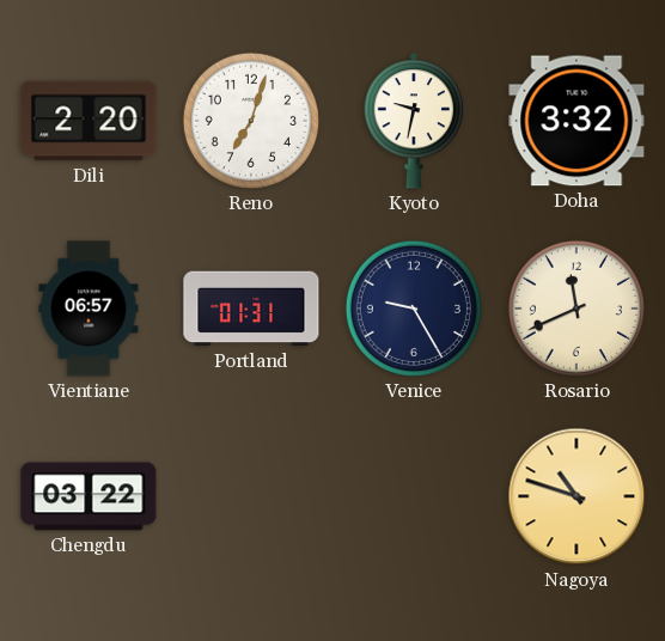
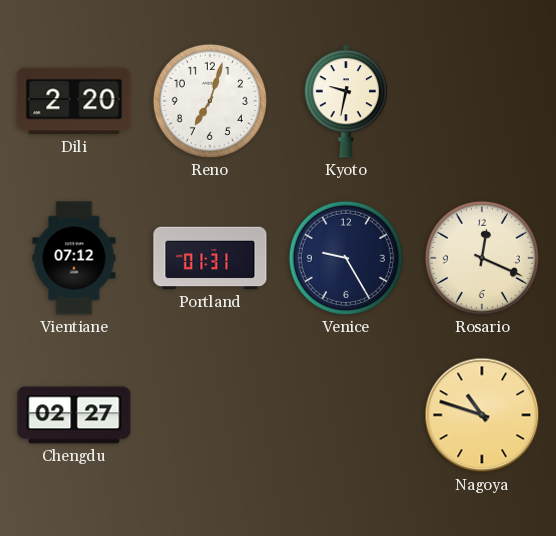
Doha: 3:32 -> none
Vientiane: 06:57 -> 07:12
Rosario: 11:41 -> 12:19
Chengdu: 03:22 -> 02:27
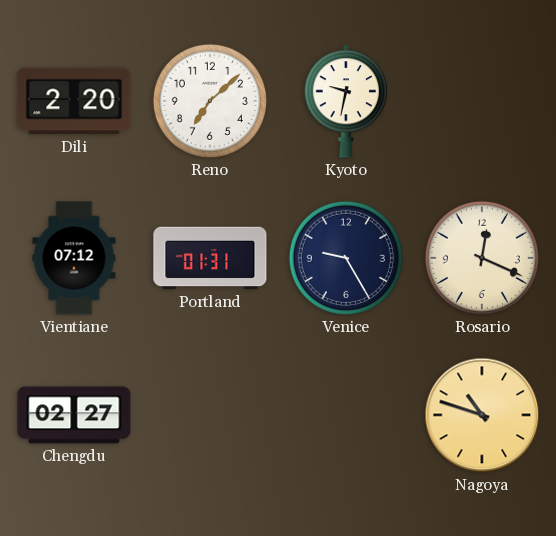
Reno: 7:03 -> 7:08
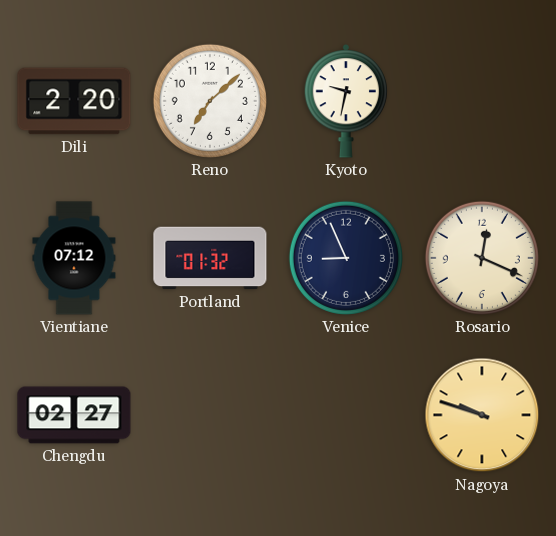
Portland: 01:31 -> 01:32
Venice: 9:25 -> 8:56
Nagoya: 10:48 -> 9:48
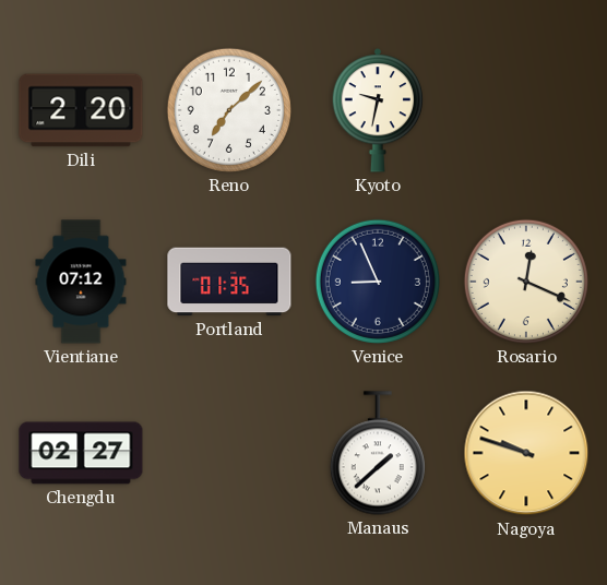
Portland: 01:32 -> 01:35
Manaus: none -> 1:38
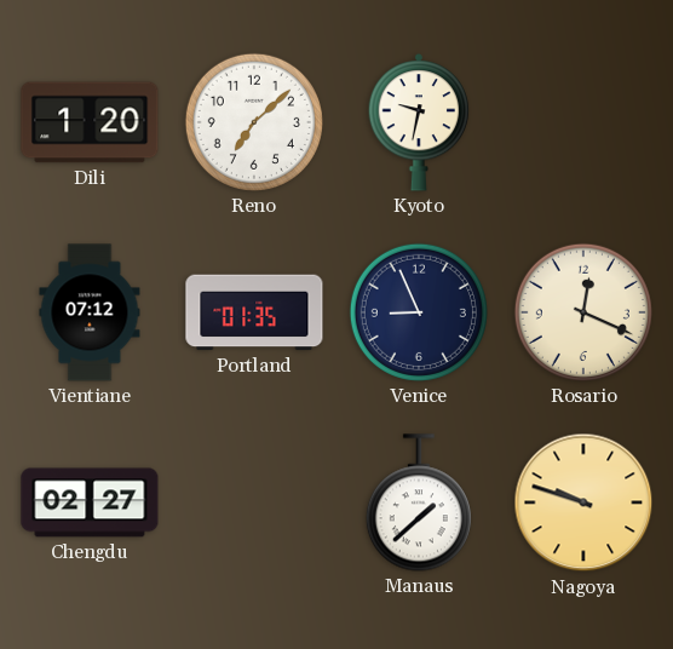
Dili: 2:20 -> 1:20
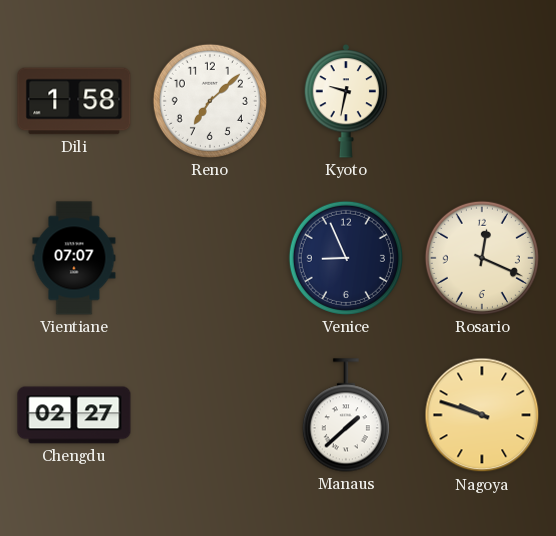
Dili: 1:20 -> 1:58
Vientiane: 07:12 -> 07:07
Portland: 01:35 -> none
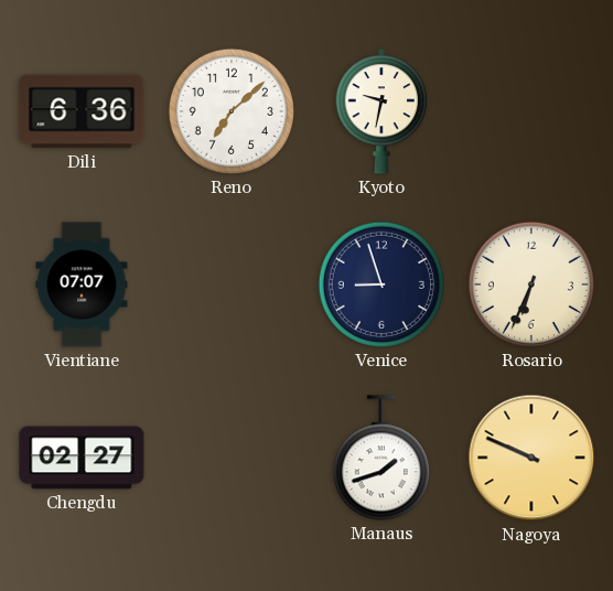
Dili: 1:58 -> 6:36
Venice: 8:56 -> 8:57
Rosario: 12:19 -> 6:34
Manaus: 1:38 -> 1:42
Nagoya: 9:48 -> 9:49
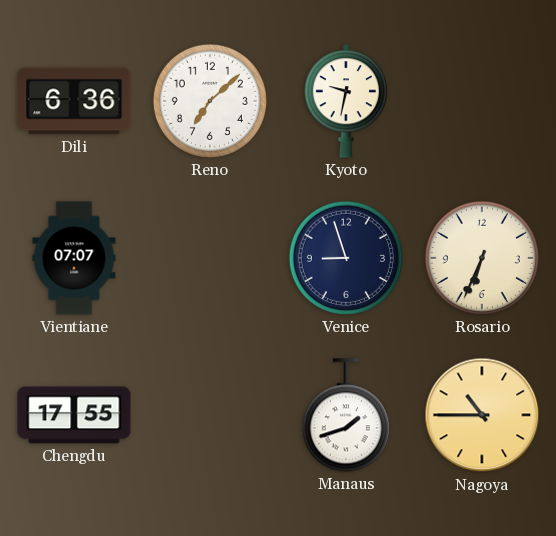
Chengdu: 02:27 -> 17:55
Nagoya: 9:49 -> 10:45
